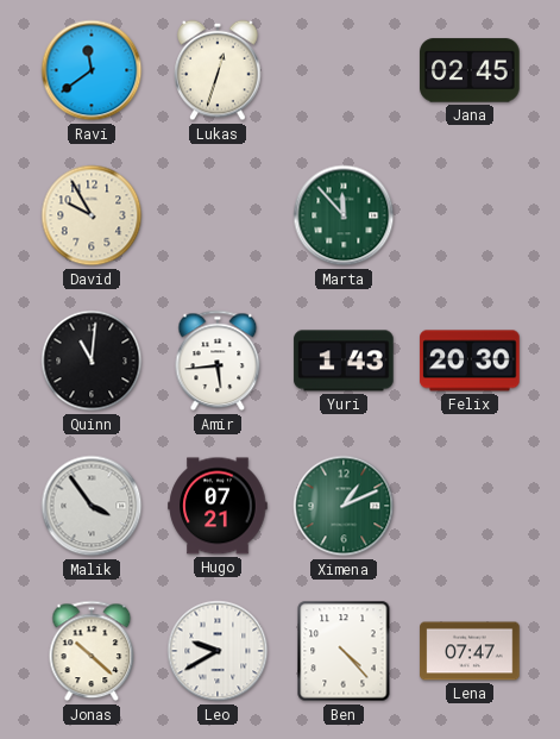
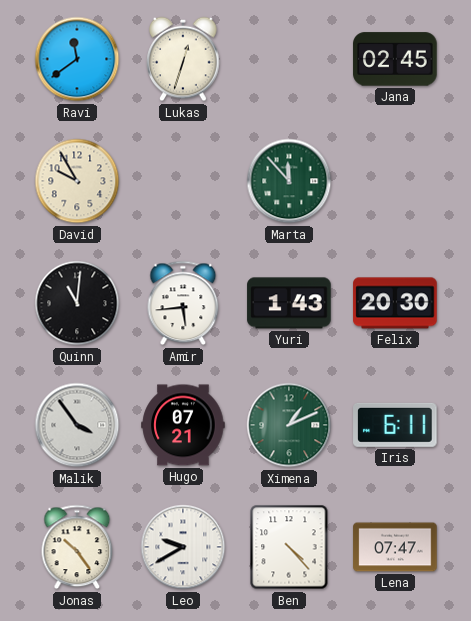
Iris: none -> 6:11
Jonas: 10:22 -> 10:24
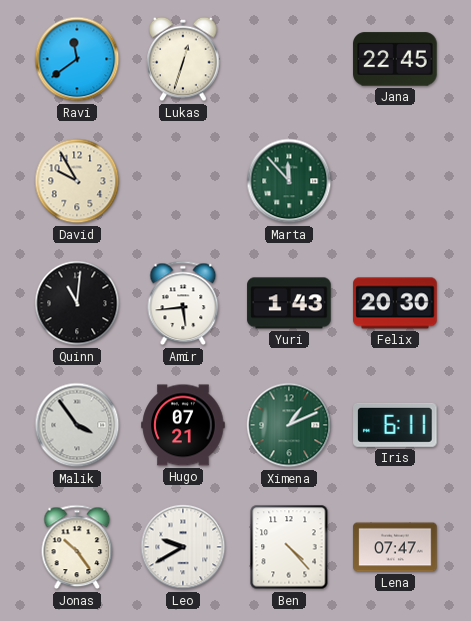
Jana: 02:45 -> 22:45
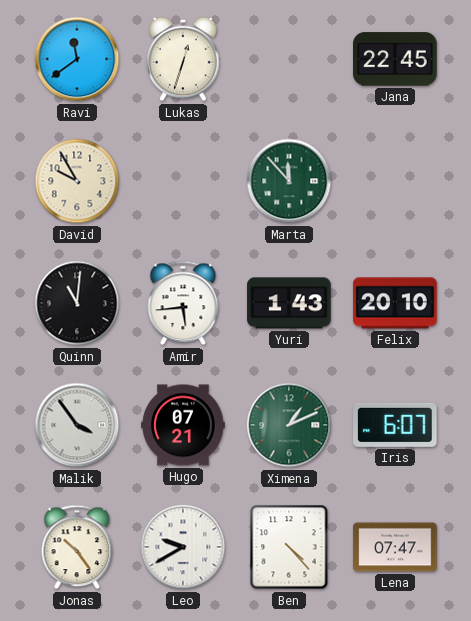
Felix: 20:30 -> 20:10
Iris: 6:11 -> 6:07
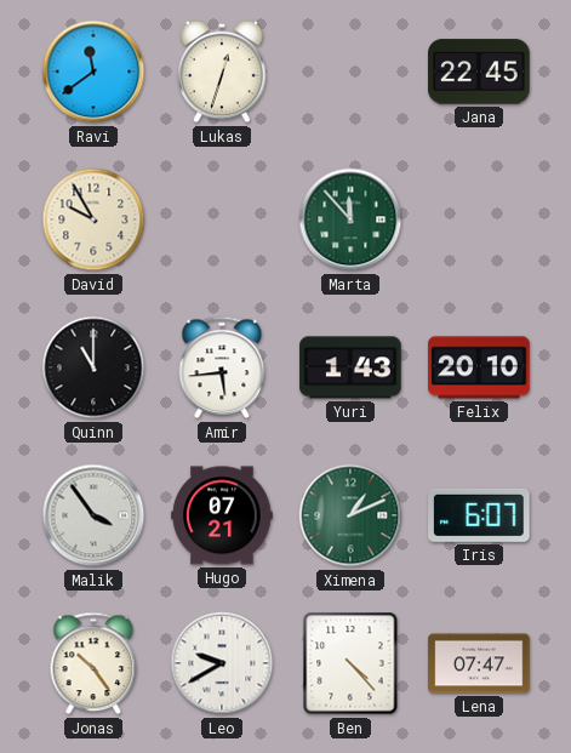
Quinn: 11:01 -> 11:00
